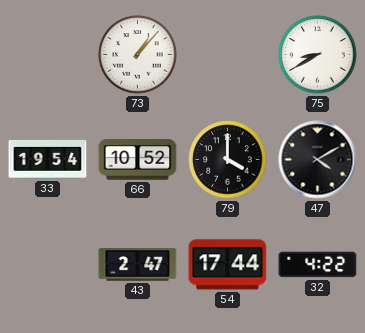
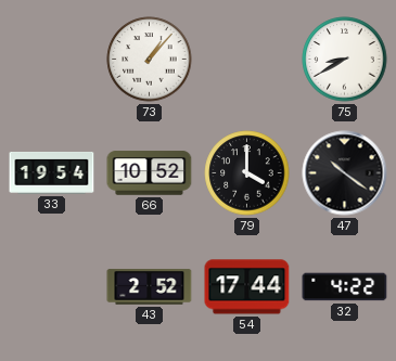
47: 4:10 -> 10:21
43: 2:47 -> 2:52
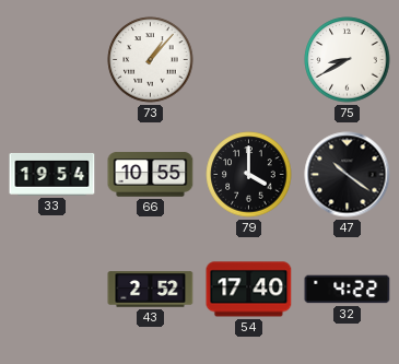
66: 10:52 -> 10:55
54: 17:44 -> 17:40
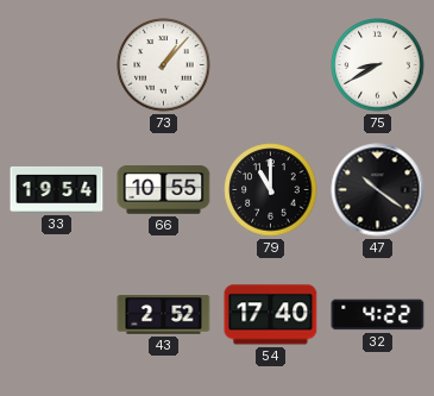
79: 4:00 -> 11:00
